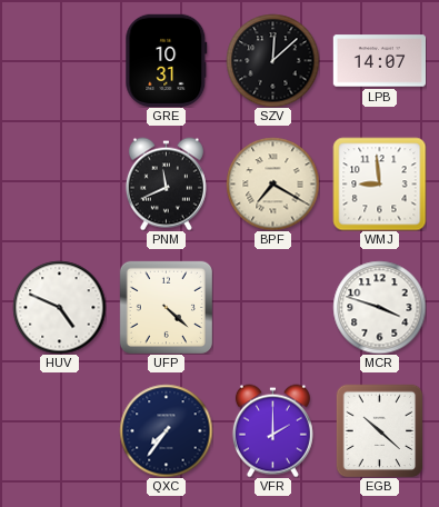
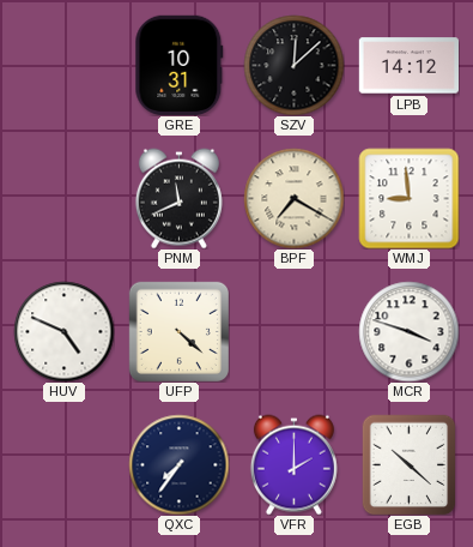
LPB: 14:07 -> 14:12
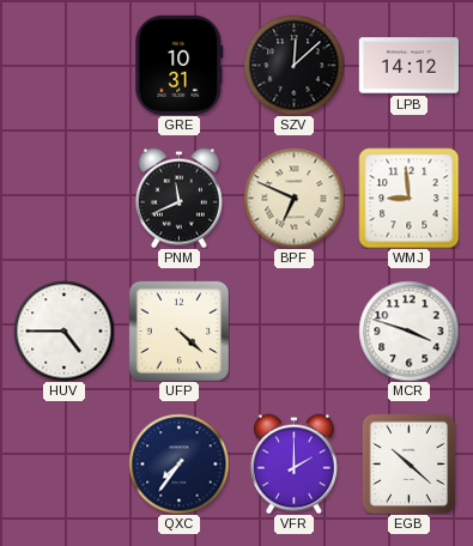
BPF: 7:20 -> 6:49
HUV: 4:49 -> 4:45
